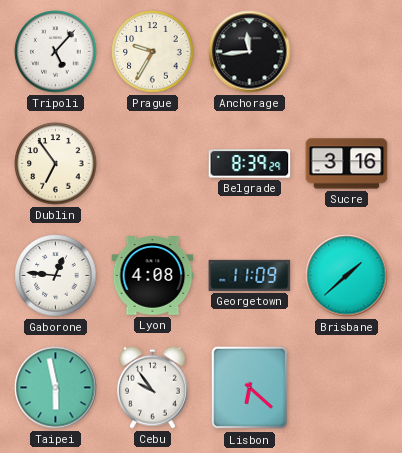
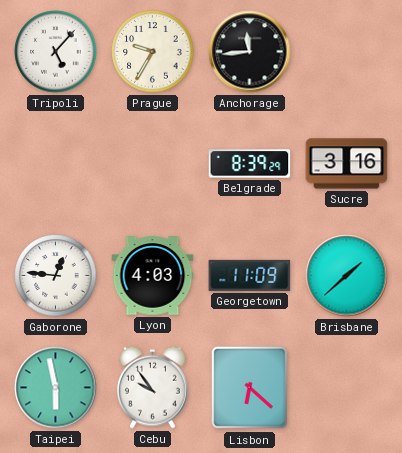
Dublin: 6:54 -> none
Lyon: 4:08 -> 4:03
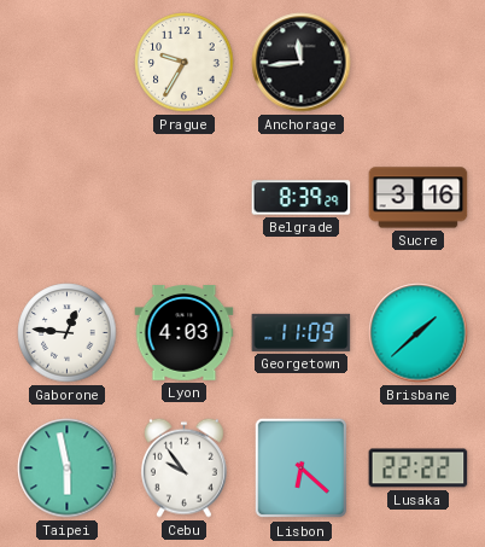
Tripoli: 5:07 -> none
Lusaka: none -> 22:22
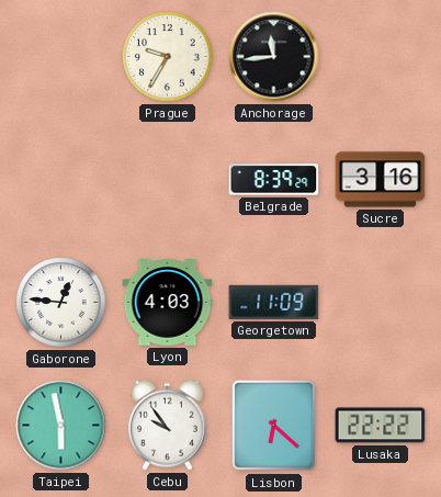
Brisbane: 1:38 -> none
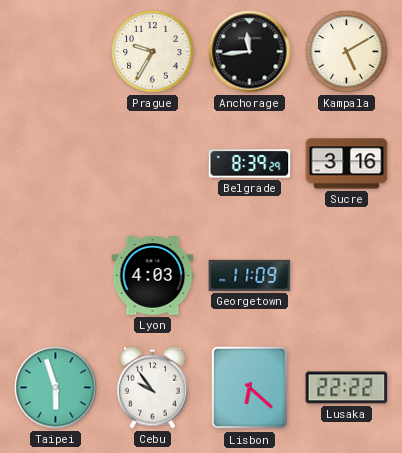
Kampala: none -> 5:10
Gaborone: 12:46 -> none
Taipei: 5:58 -> 5:57
